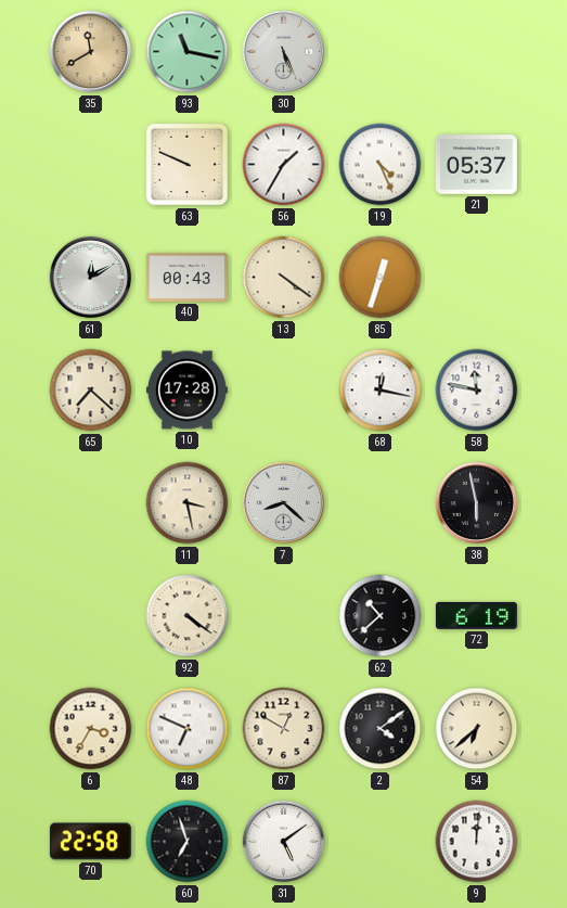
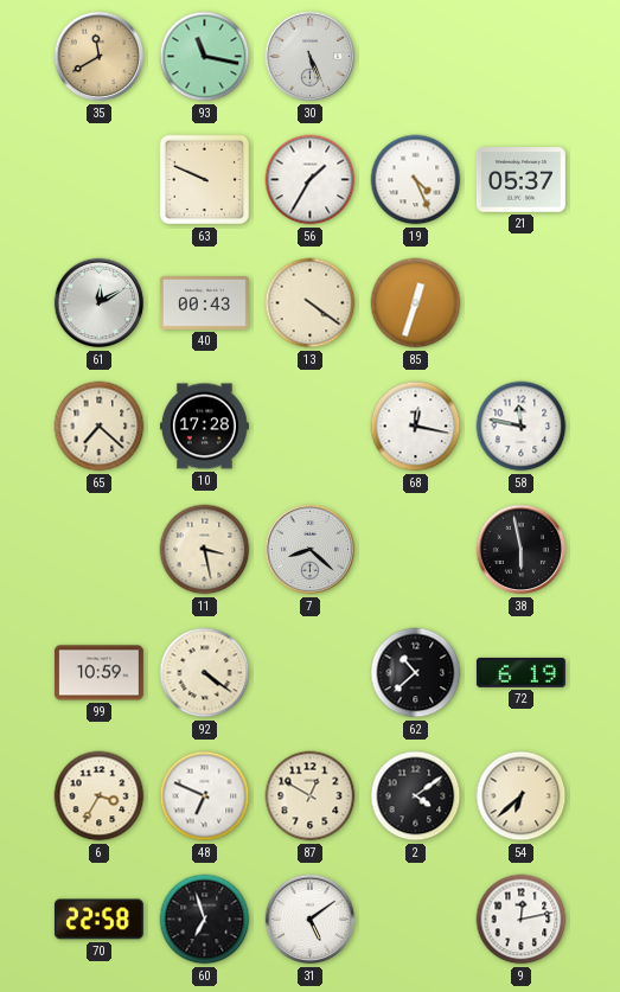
99: none -> 10:59
9: 12:01 -> 12:13
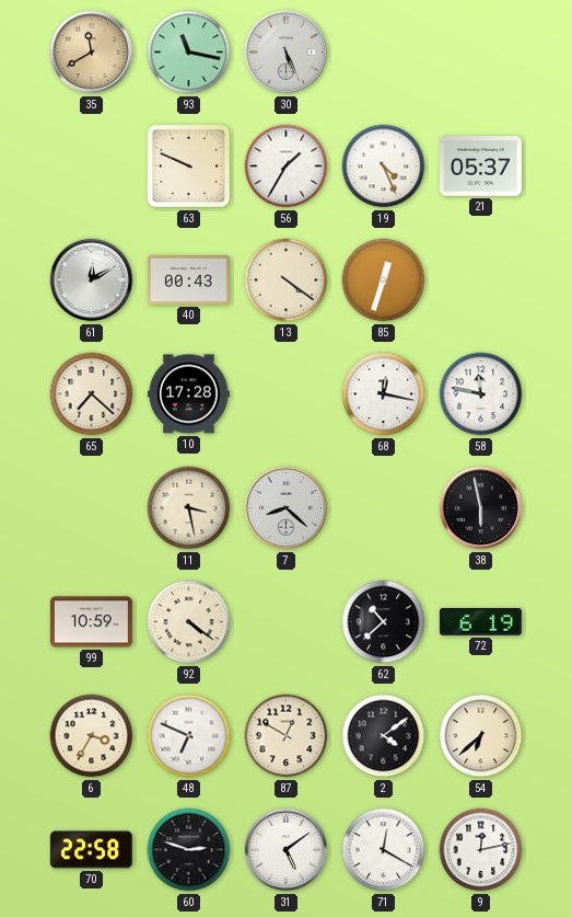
60: 6:57 -> 2:48
71: none -> 12:20
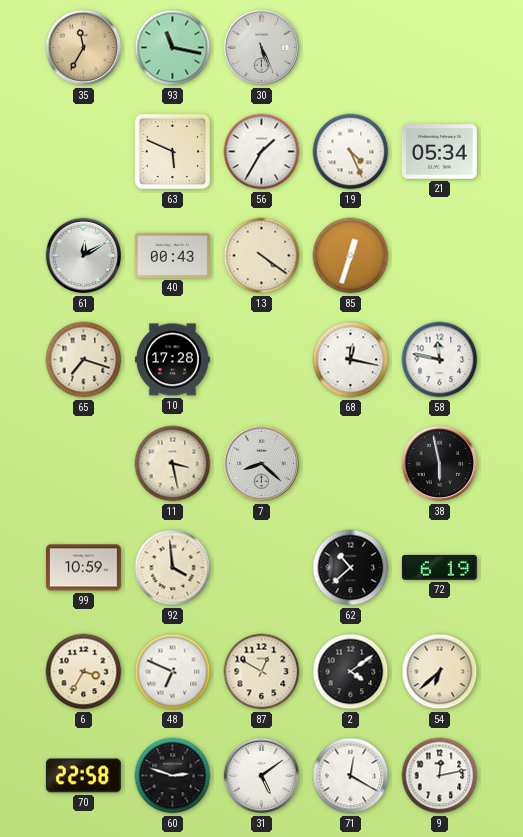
35: 11:40 -> 11:35
63: 9:49 -> 5:49
21: 05:37 -> 05:34
65: 7:22 -> 7:18
92: 4:21 -> 3:59
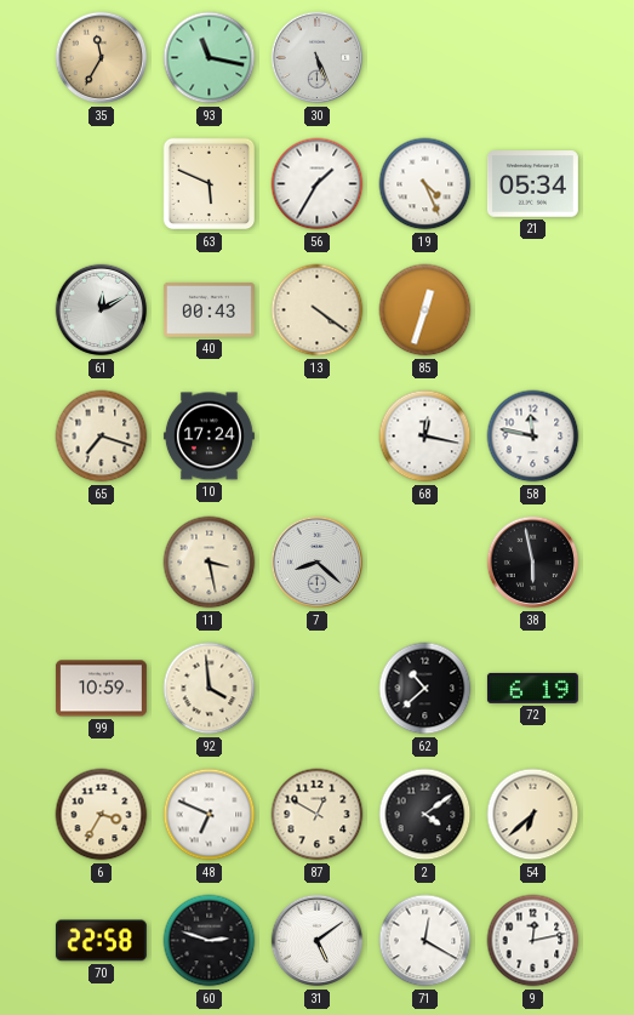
10: 17:28 -> 17:24
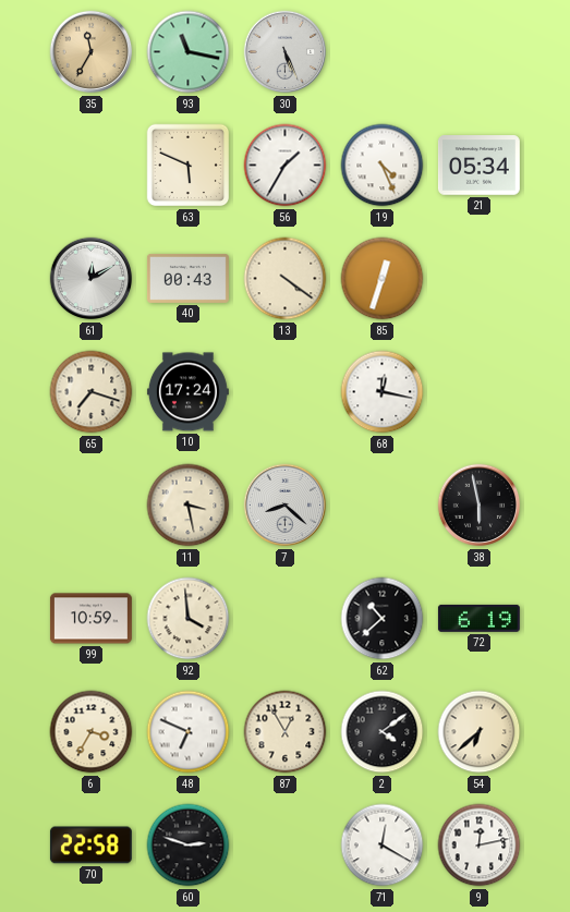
58: 11:47 -> none
87: 12:50 -> 12:55
31: 5:09 -> none
